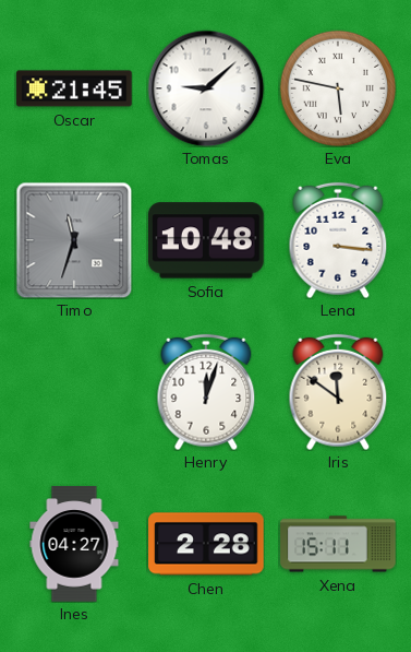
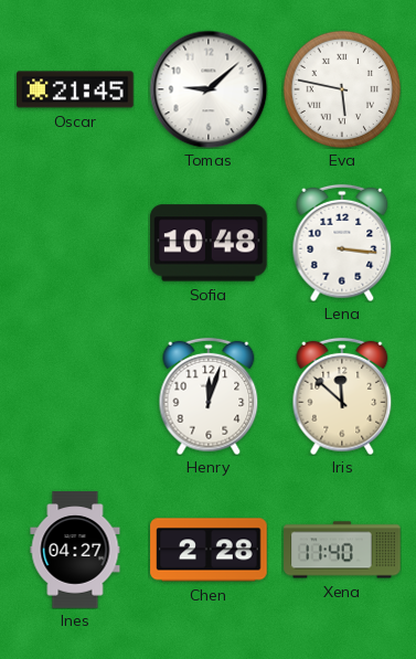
Timo: 11:33 -> none
Iris: 11:51 -> 11:52
Xena: 15:11 -> 11:40
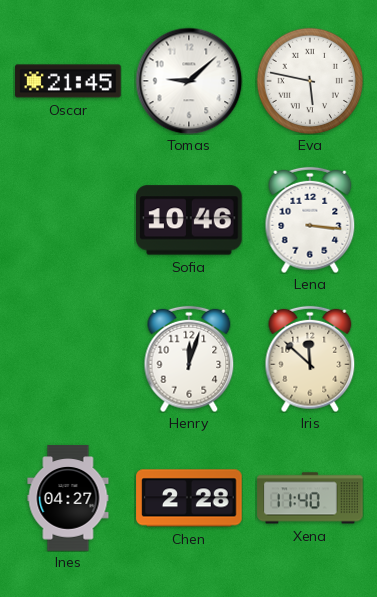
Sofia: 10:48 -> 10:46
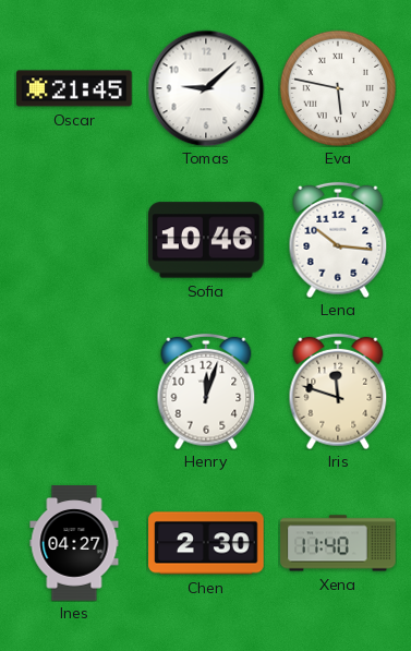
Lena: 3:16 -> 10:16
Iris: 11:52 -> 11:48
Chen: 2:28 -> 2:30
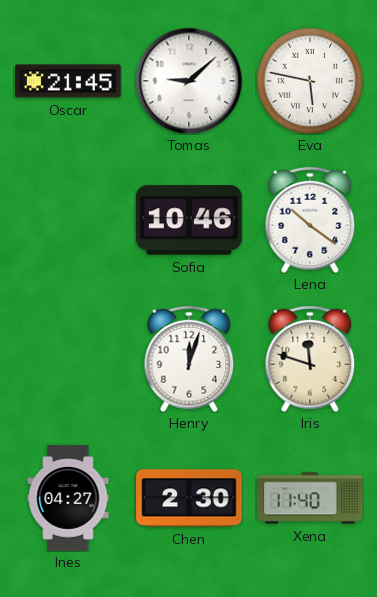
Lena: 10:16 -> 10:21
